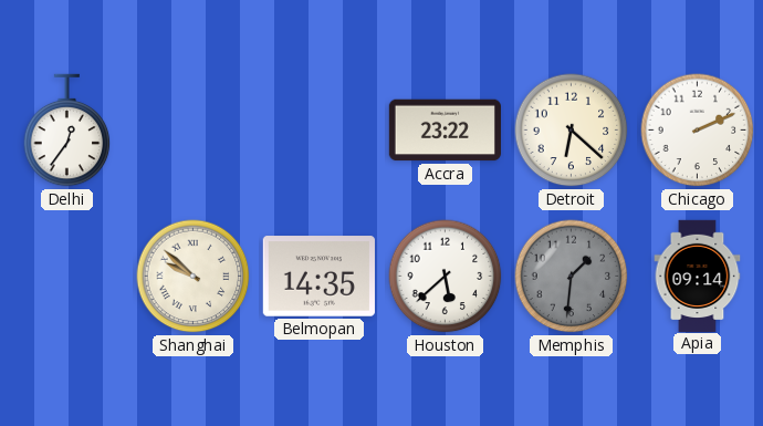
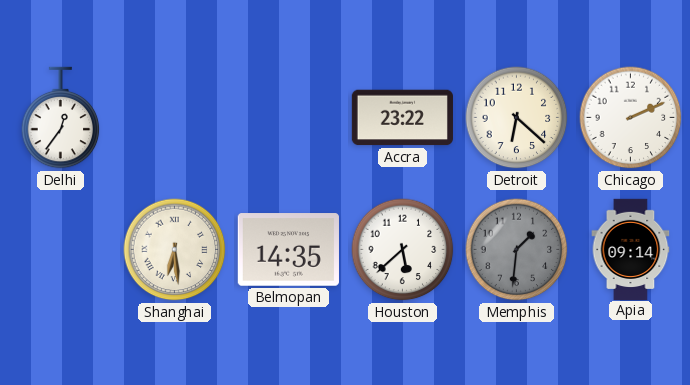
Shanghai: 9:52 -> 6:29
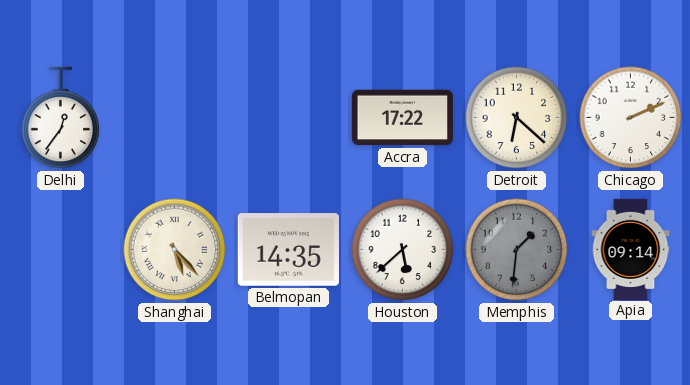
Accra: 23:22 -> 17:22
Shanghai: 6:29 -> 5:23
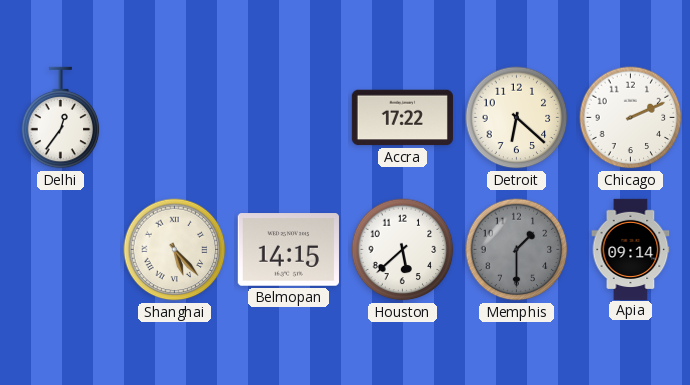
Belmopan: 14:35 -> 14:15
Memphis: 1:31 -> 1:30
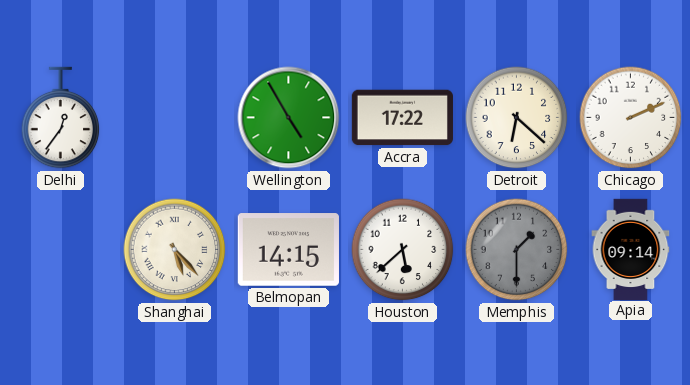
Wellington: none -> 4:55
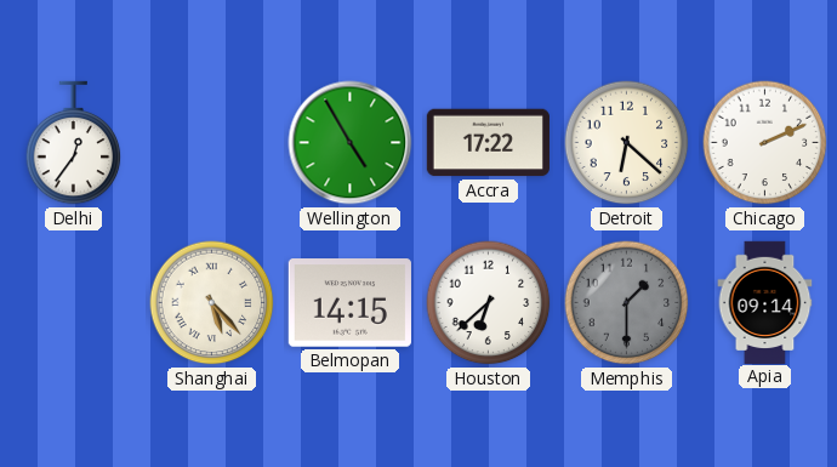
Houston: 5:38 -> 6:38
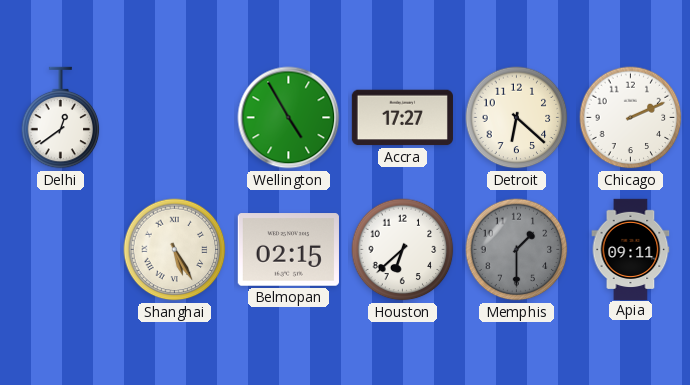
Delhi: 12:36 -> 12:39
Accra: 17:22 -> 17:27
Shanghai: 5:23 -> 5:25
Belmopan: 14:15 -> 02:15
Apia: 09:14 -> 09:11
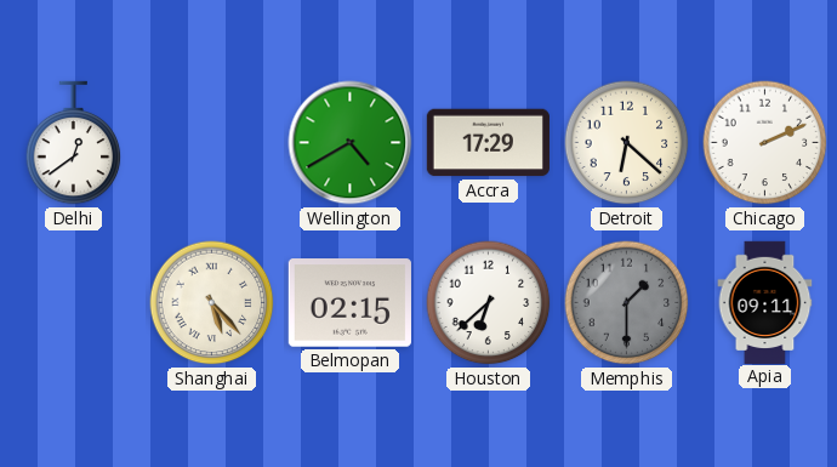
Wellington: 4:55 -> 4:40
Accra: 17:27 -> 17:29
Shanghai: 5:25 -> 5:23
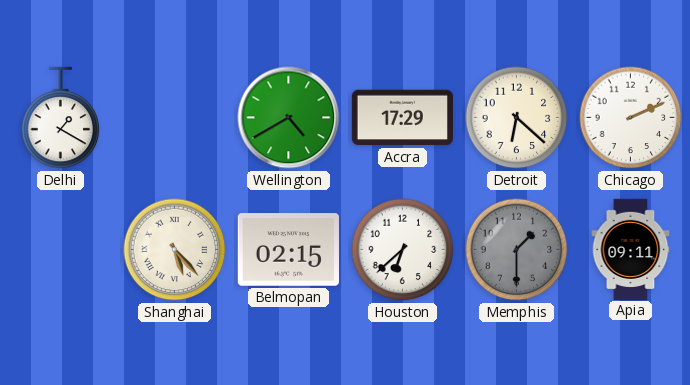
Delhi: 12:39 -> 1:20
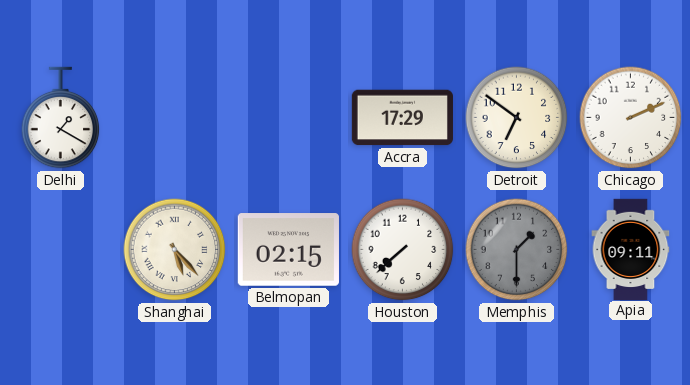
Wellington: 4:40 -> none
Detroit: 6:22 -> 6:51
Houston: 6:38 -> 7:38
